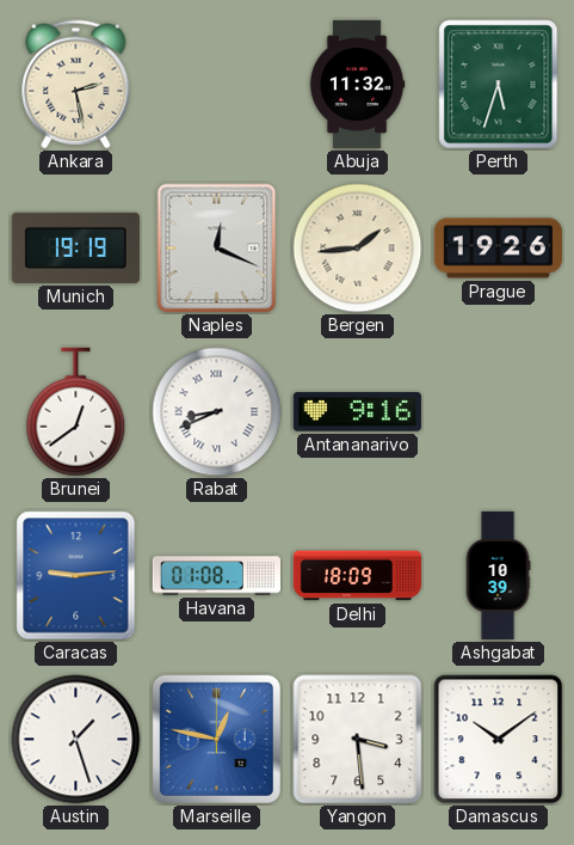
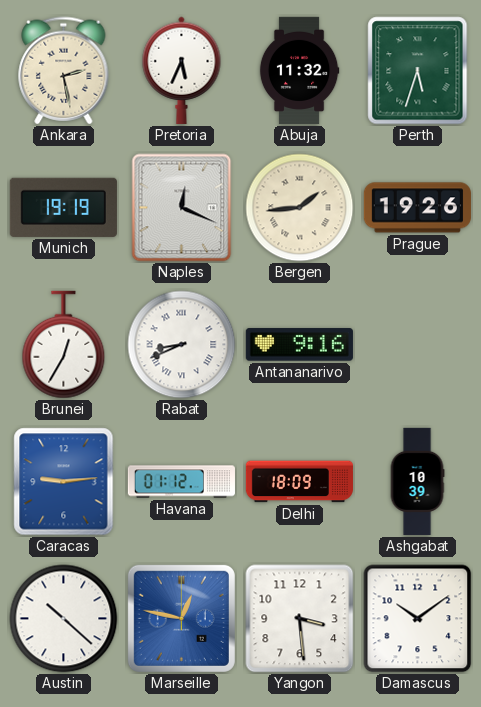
Pretoria: none -> 5:34
Brunei: 12:39 -> 12:35
Havana: 01:08 -> 01:12
Austin: 1:27 -> 10:22
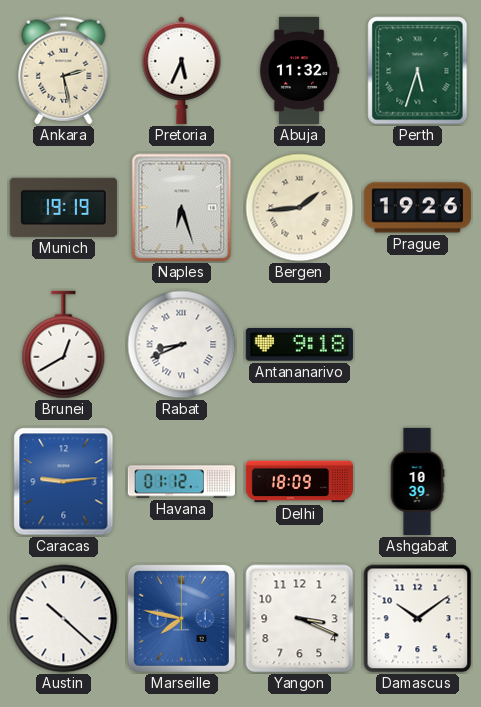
Naples: 12:19 -> 6:27
Brunei: 12:35 -> 12:40
Antananarivo: 9:16 -> 9:18
Marseille: 12:47 -> 7:47
Yangon: 3:29 -> 3:19
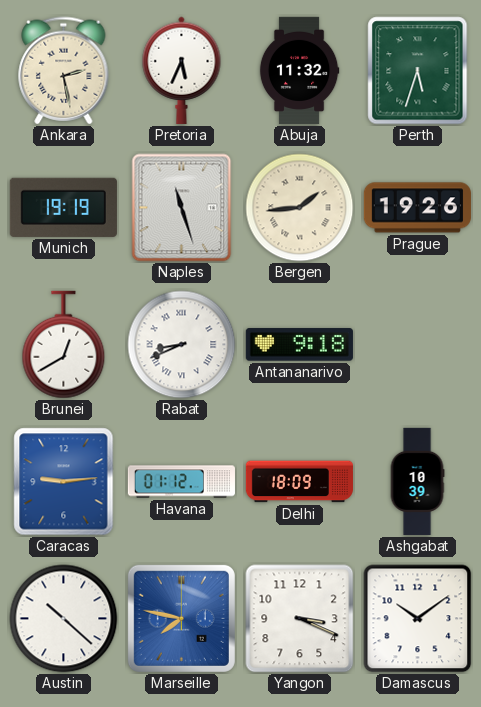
Naples: 6:27 -> 11:27
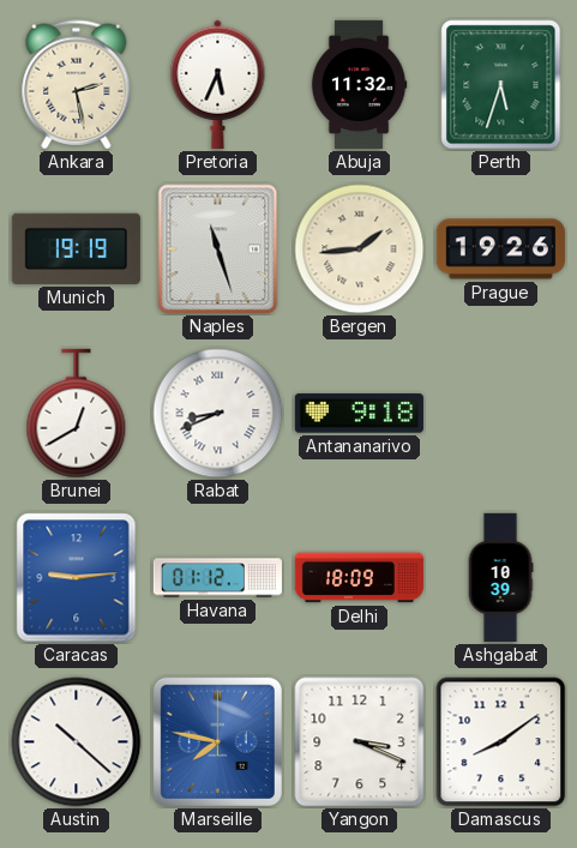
Damascus: 10:09 -> 8:09
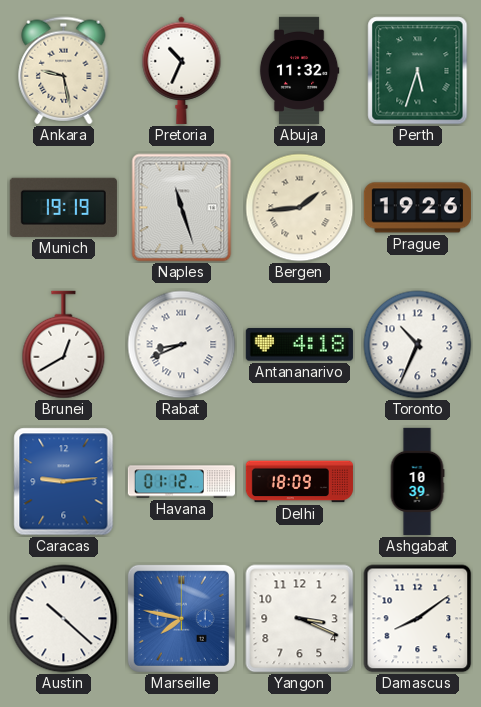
Ankara: 2:28 -> 9:28
Pretoria: 5:34 -> 10:34
Antananarivo: 9:18 -> 4:18
Toronto: none -> 10:34
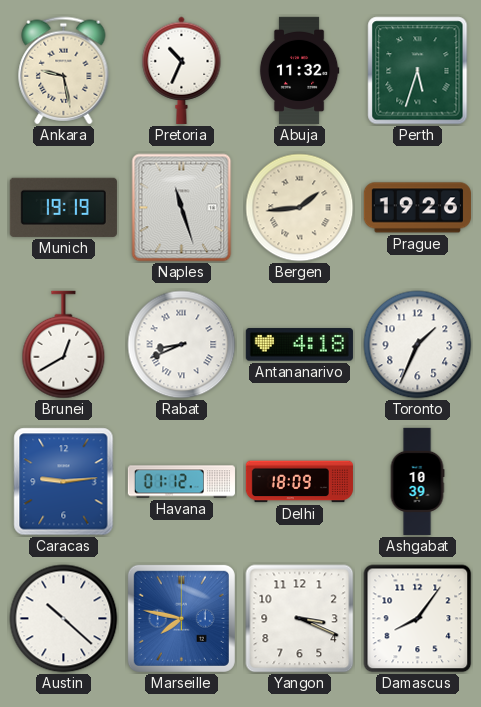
Toronto: 10:34 -> 1:34
Damascus: 8:09 -> 8:06
